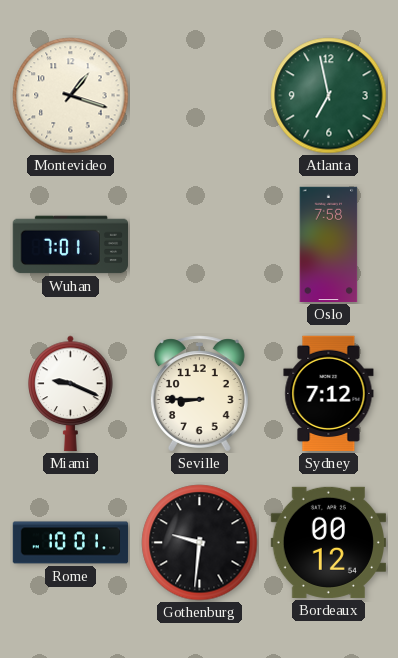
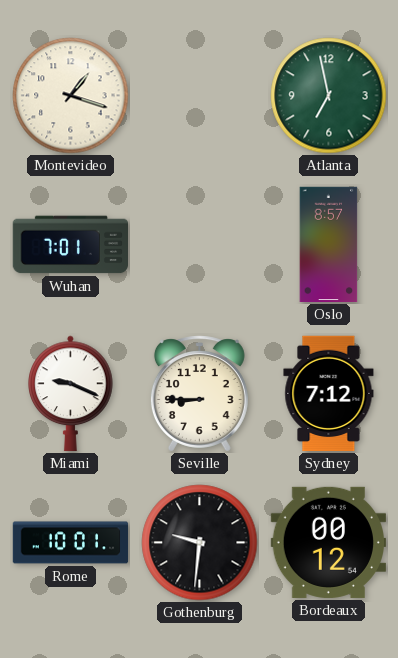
Oslo: 7:58 -> 8:57
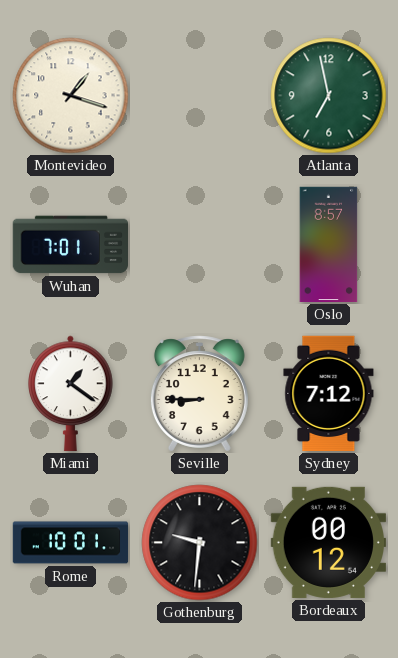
Miami: 9:19 -> 1:21
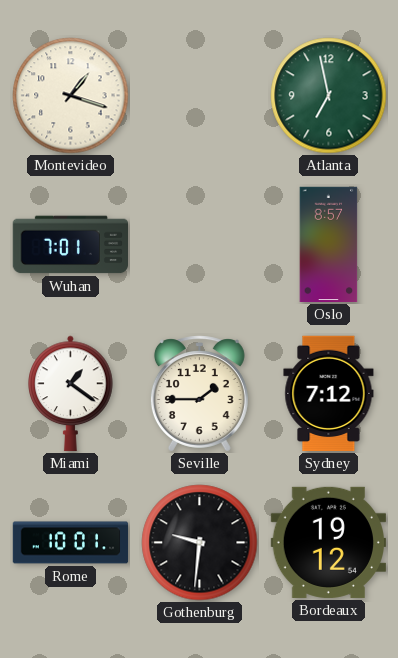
Seville: 8:45 -> 1:45
Bordeaux: 00:12 -> 19:12
